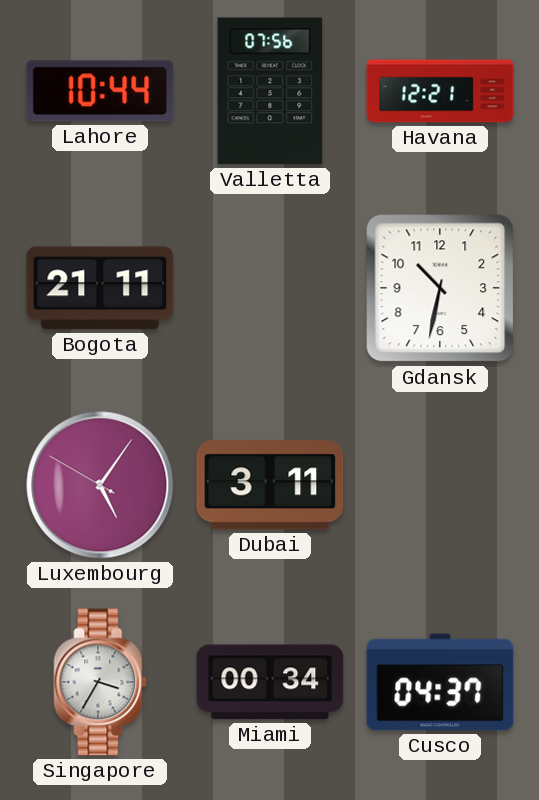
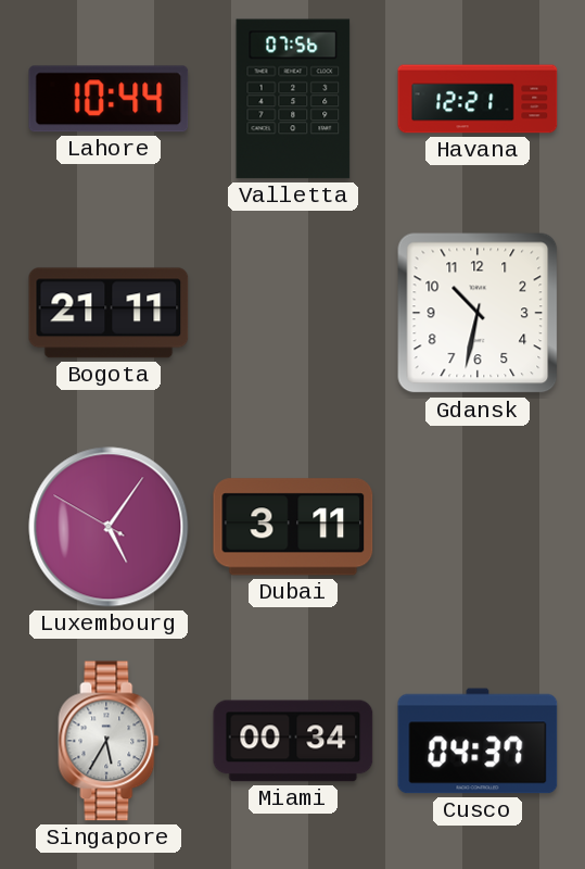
Singapore: 3:35 -> 5:35
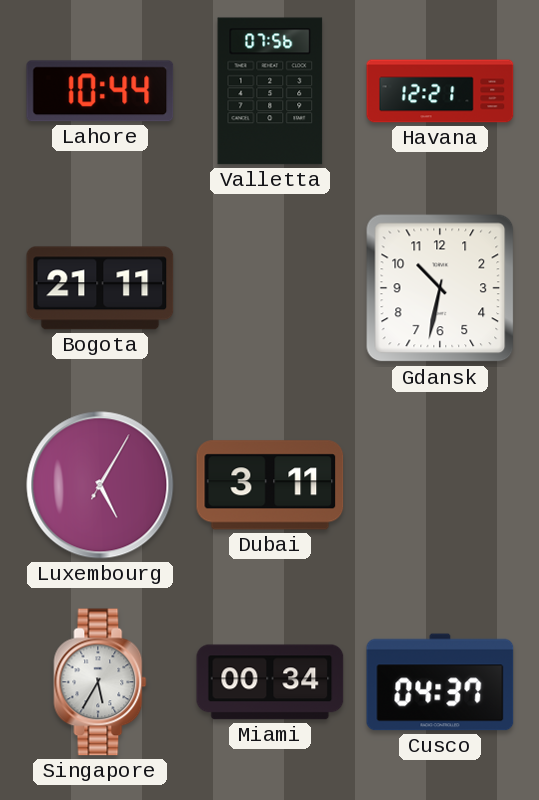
Luxembourg: 5:05:50 -> 5:05:05
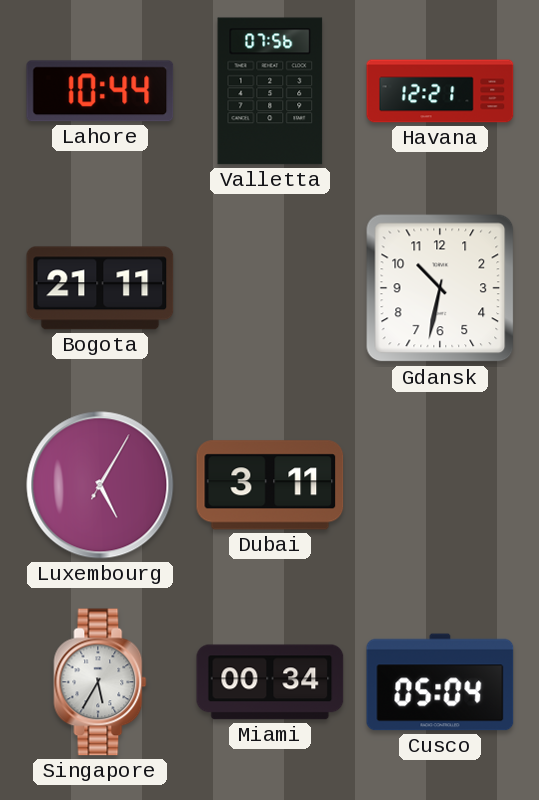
Cusco: 04:37 -> 05:04
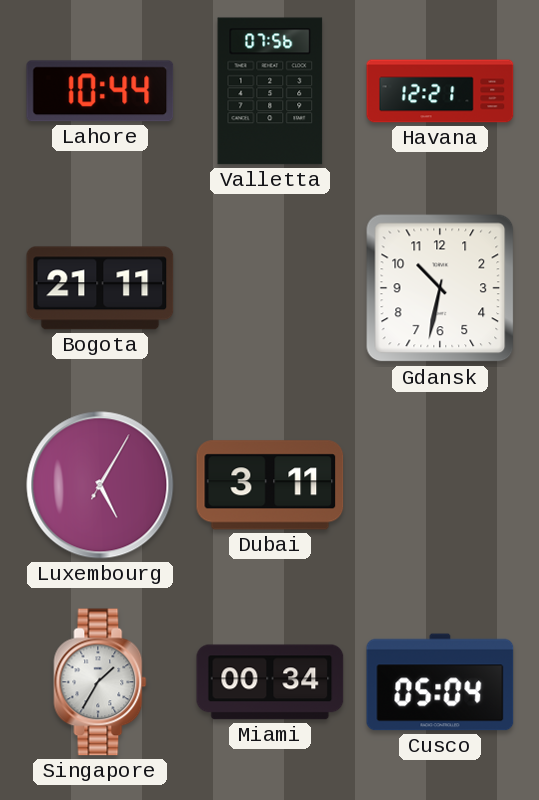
Singapore: 5:35 -> 1:35
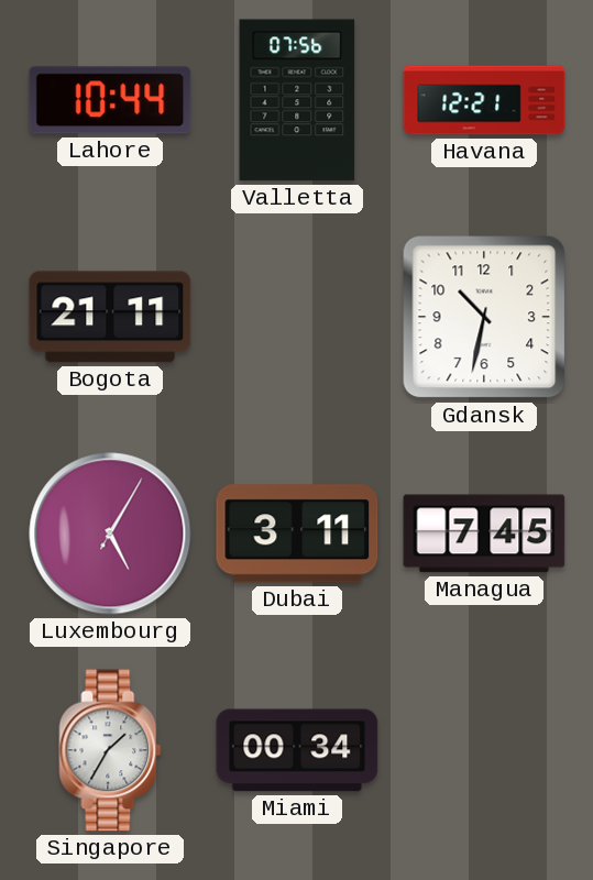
Managua: none -> 7:45
Cusco: 05:04 -> none
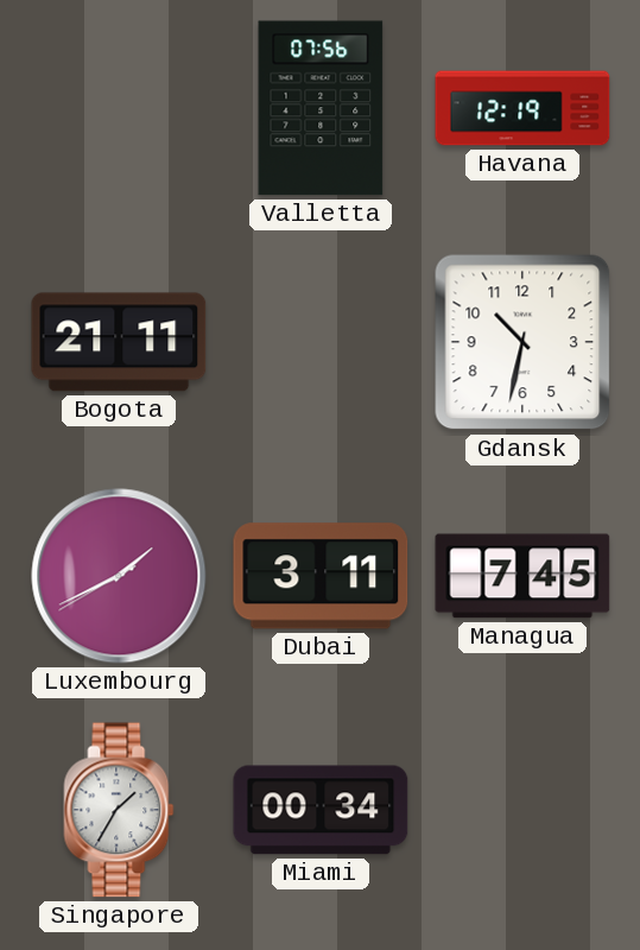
Lahore: 10:44 -> none
Havana: 12:21 -> 12:19
Luxembourg: 5:05 -> 1:40
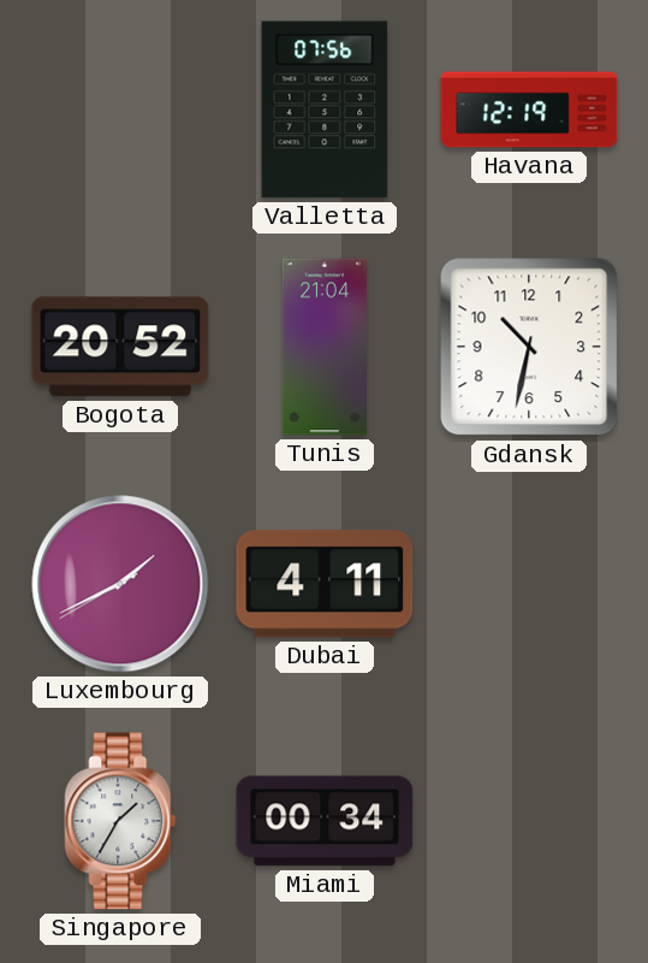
Bogota: 21:11 -> 20:52
Tunis: none -> 21:04
Dubai: 3:11 -> 4:11
Managua: 7:45 -> none
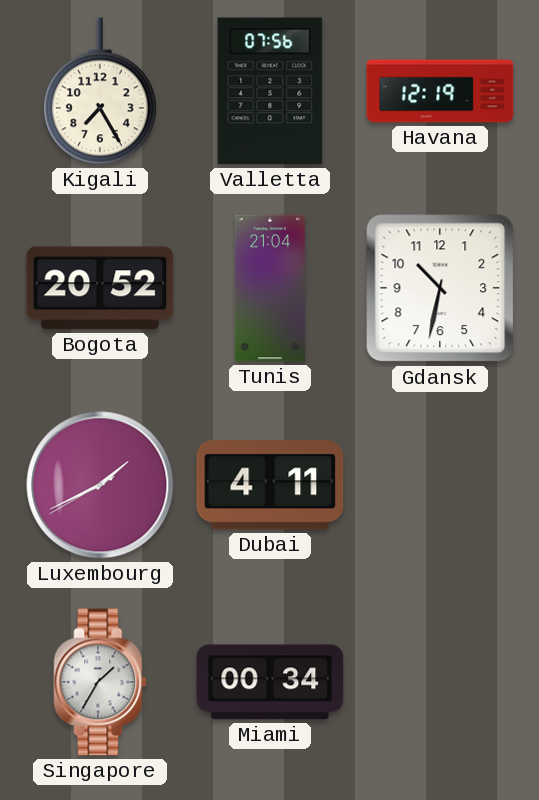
Kigali: none -> 7:25
